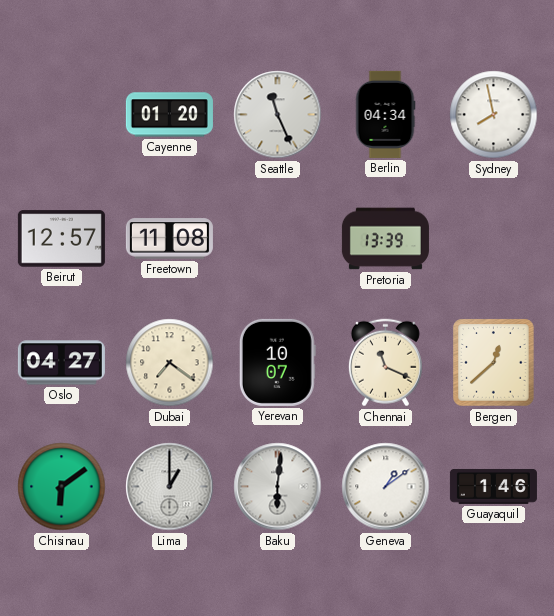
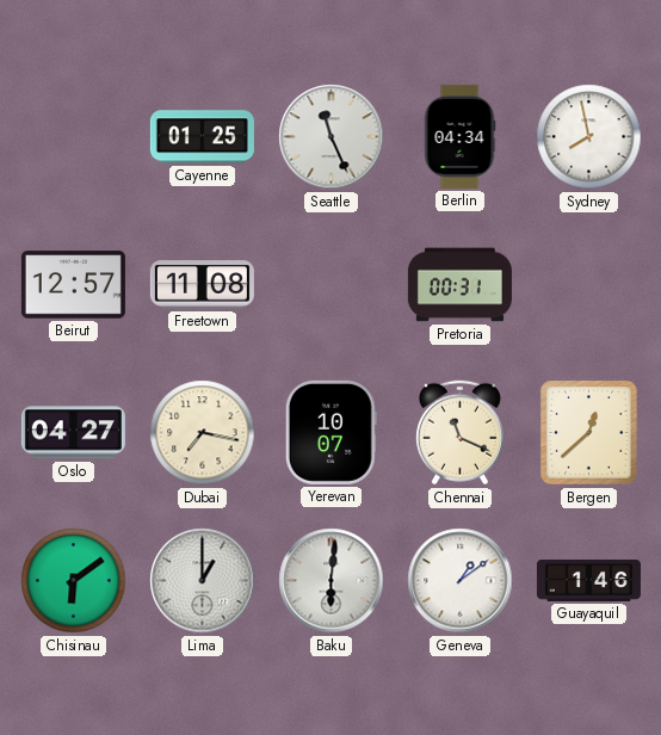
Cayenne: 01:20 -> 01:25
Pretoria: 13:39 -> 00:31
Dubai: 7:21 -> 7:17
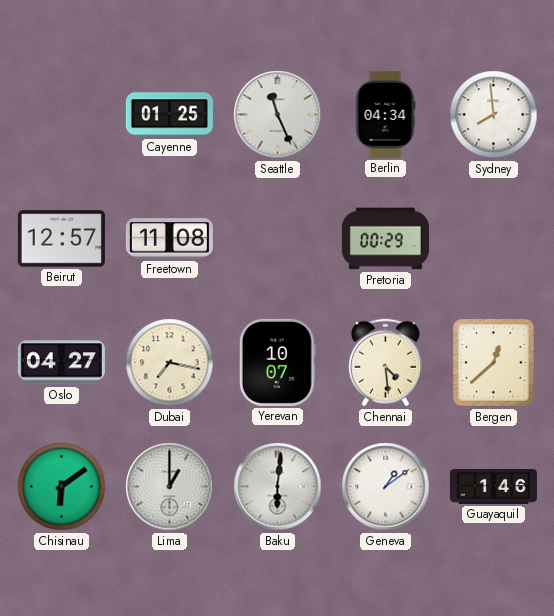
Sydney: 7:58 -> 7:59
Pretoria: 00:31 -> 00:29
Chennai: 11:19 -> 4:29
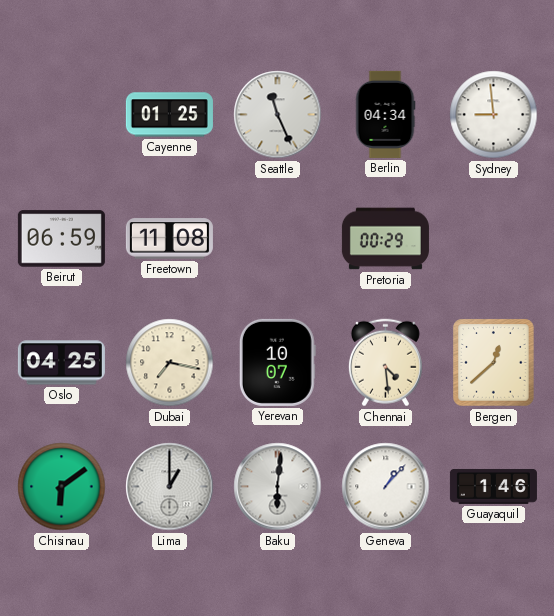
Sydney: 7:59 -> 8:59
Beirut: 12:57 -> 06:59
Oslo: 04:27 -> 04:25
Geneva: 1:09 -> 1:07
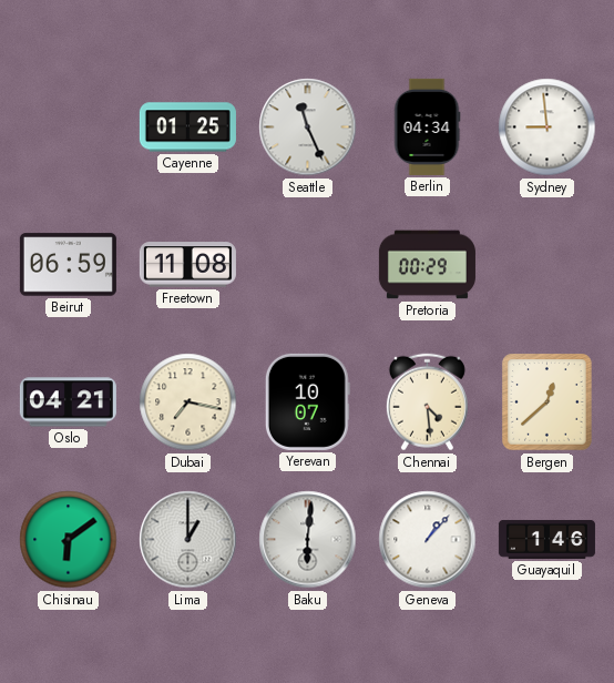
Oslo: 04:25 -> 04:21
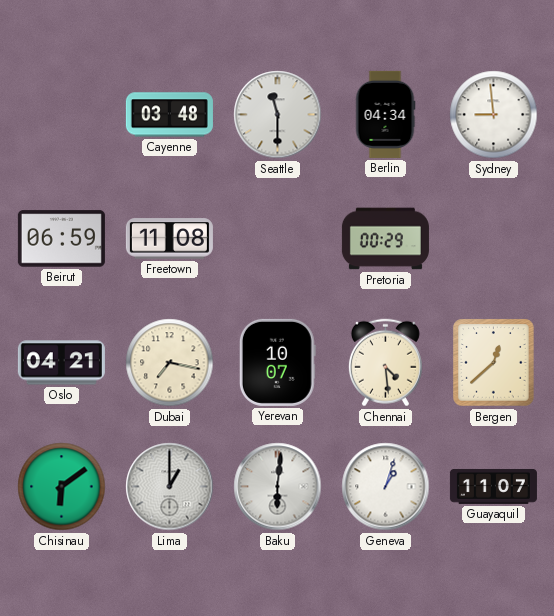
Cayenne: 01:25 -> 03:48
Seattle: 11:26 -> 11:30
Geneva: 1:07 -> 1:03
Guayaquil: 1:46 -> 11:07
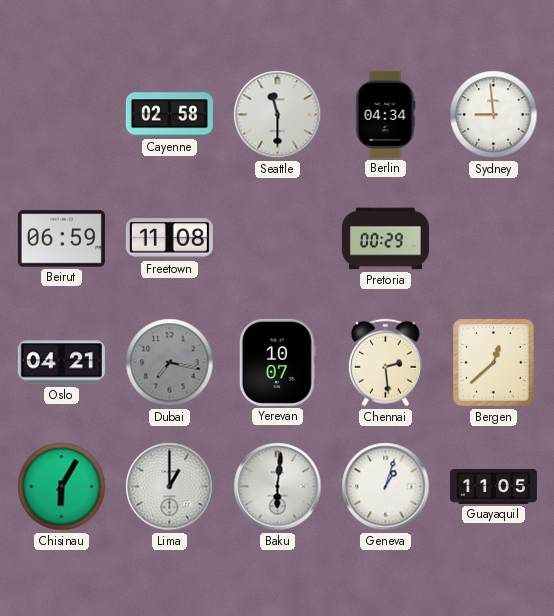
Cayenne: 03:48 -> 02:58
Dubai dial: cream -> grey
Chennai: 4:29 -> 2:29
Chisinau: 6:09 -> 6:05
Guayaquil: 11:07 -> 11:05
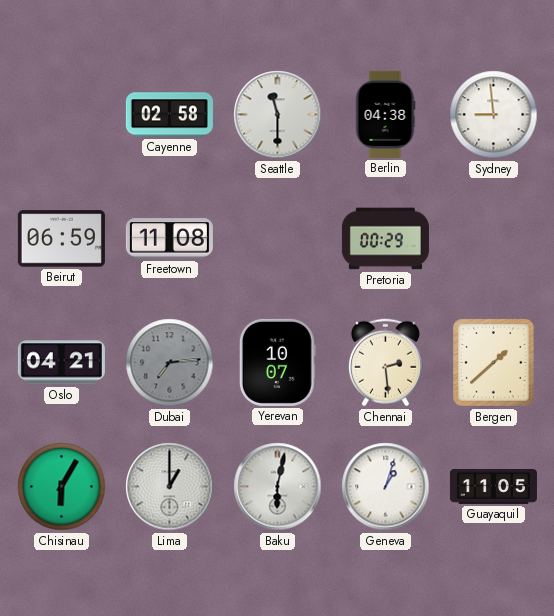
Berlin: 04:34 -> 04:38
Dubai: 7:17 -> 7:14
Bergen: 12:38 -> 1:38
Baku: 6:01 -> 6:02
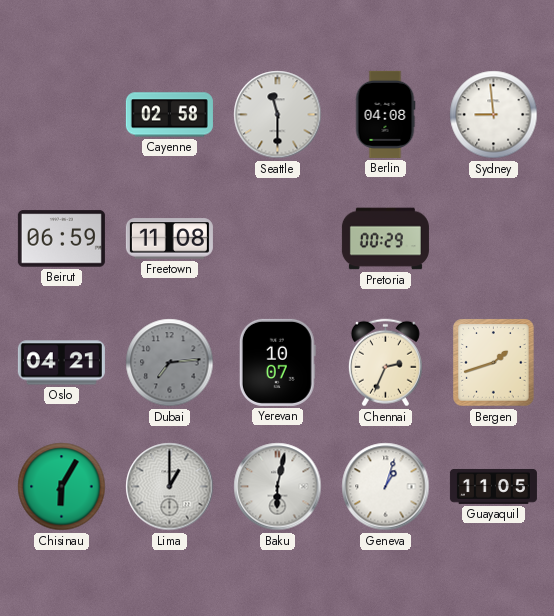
Berlin: 04:38 -> 04:08
Chennai: 2:29 -> 2:34
Bergen: 1:38 -> 1:42
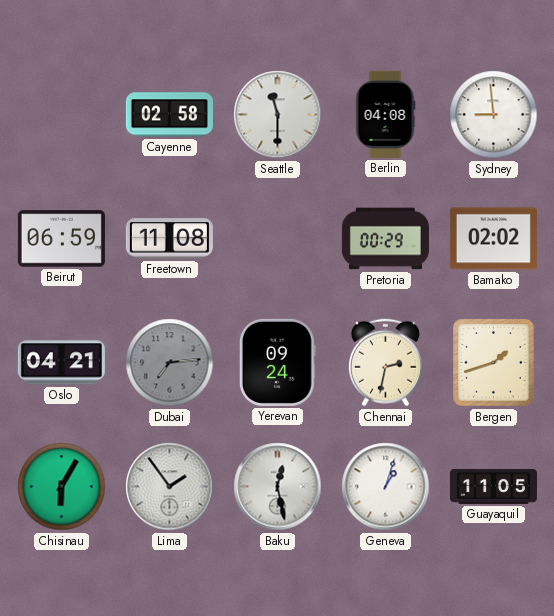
Bamako: none -> 02:02
Yerevan: 10:07 -> 09:24
Chennai: 2:34 -> 2:32
Lima: 1:00 -> 1:54
Baku: 6:02 -> 12:28
